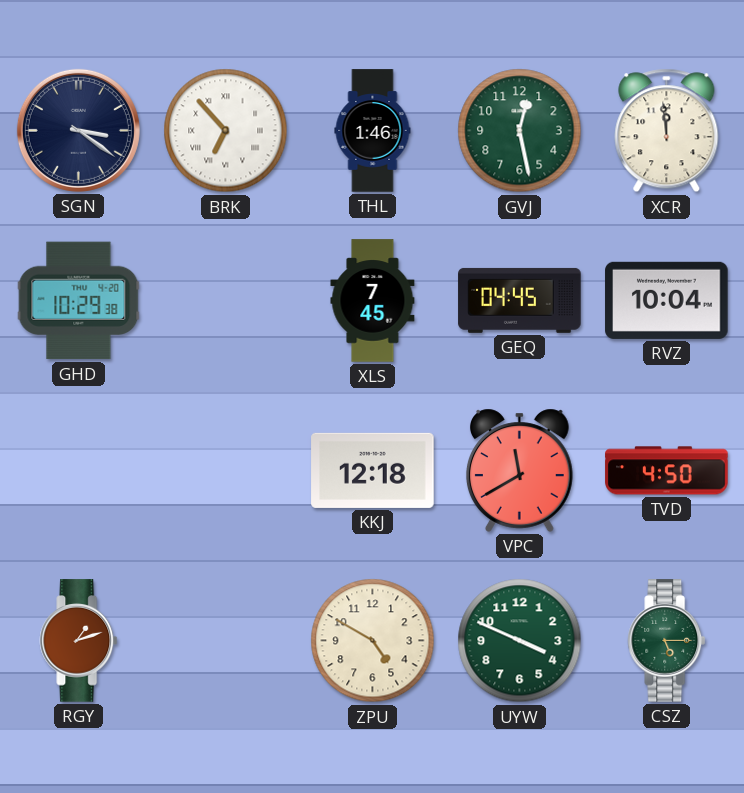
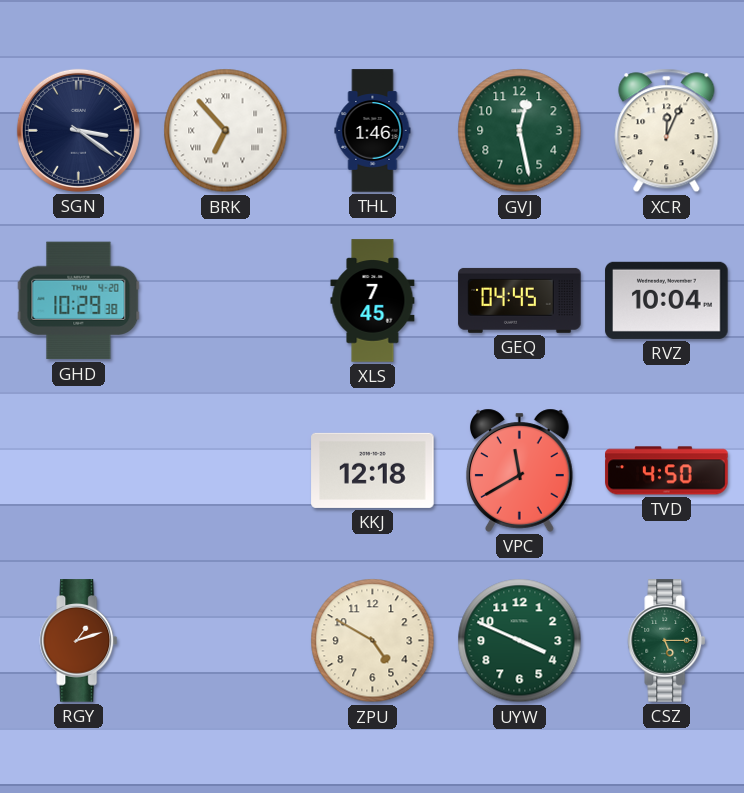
XCR: 11:59 -> 12:04
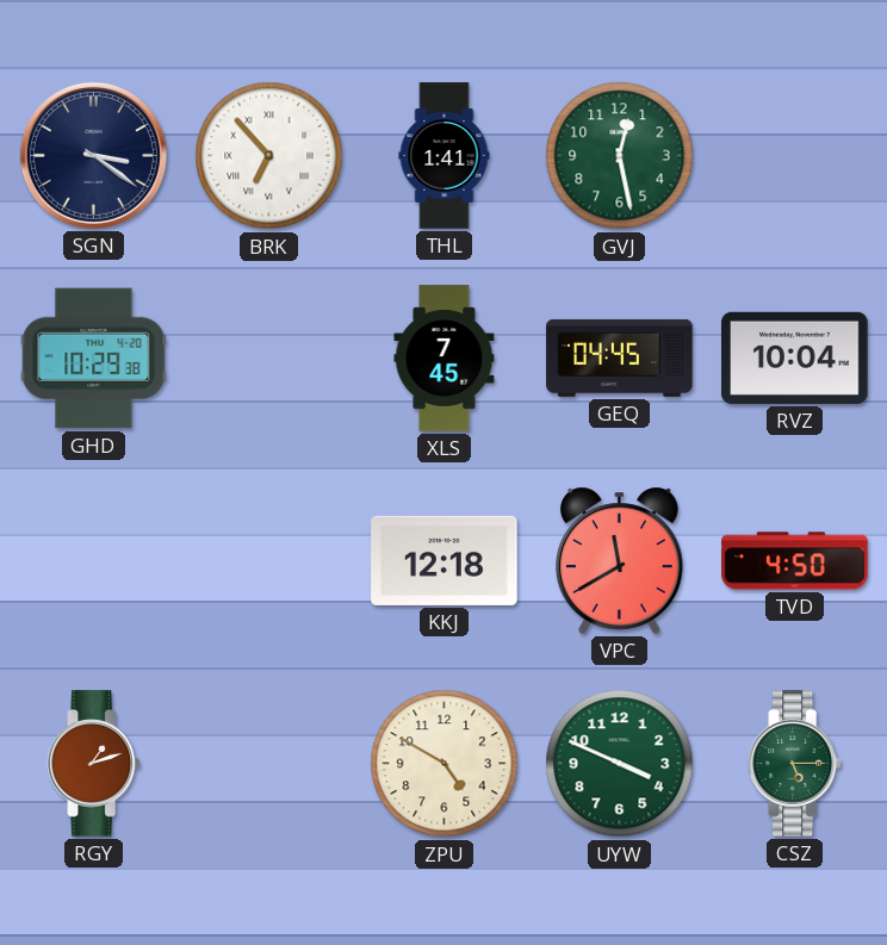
THL: 1:46 -> 1:41
XCR: 12:04 -> none
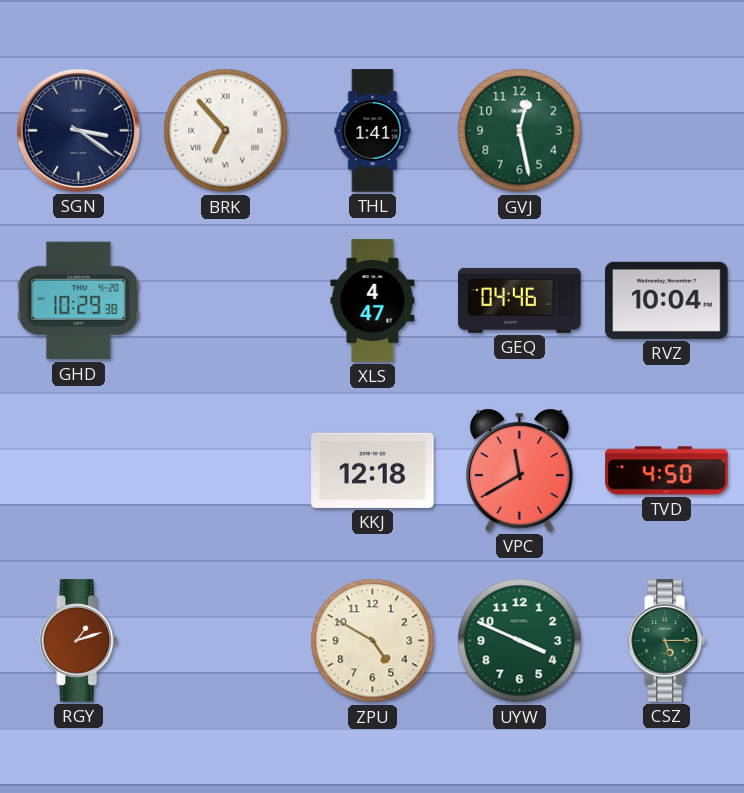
XLS: 7:45 -> 4:47
GEQ: 04:45 -> 04:46
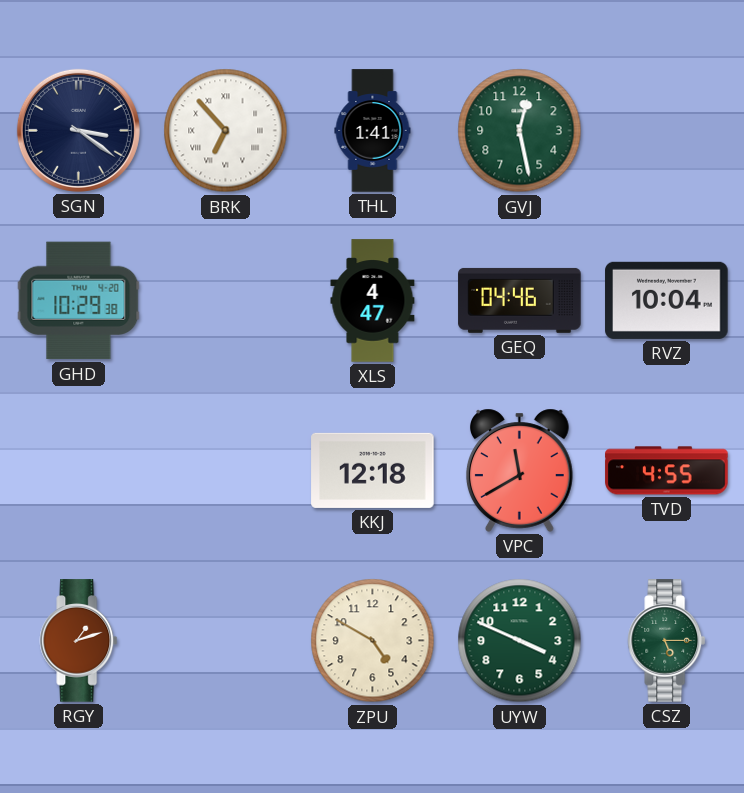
TVD: 4:50 -> 4:55
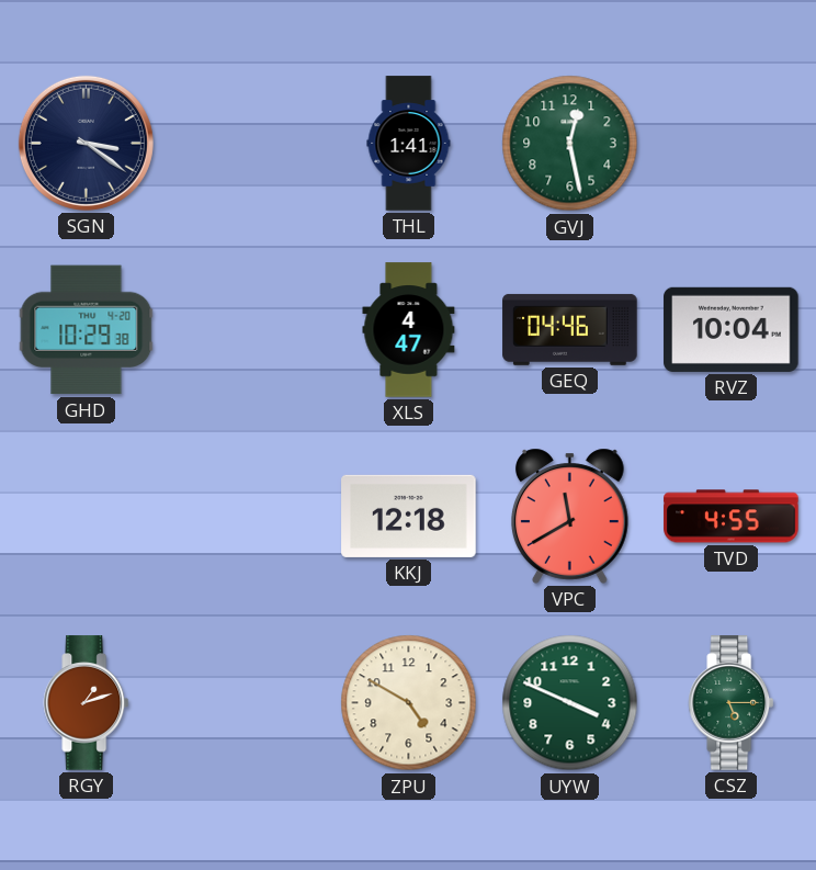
BRK: 6:53 -> none
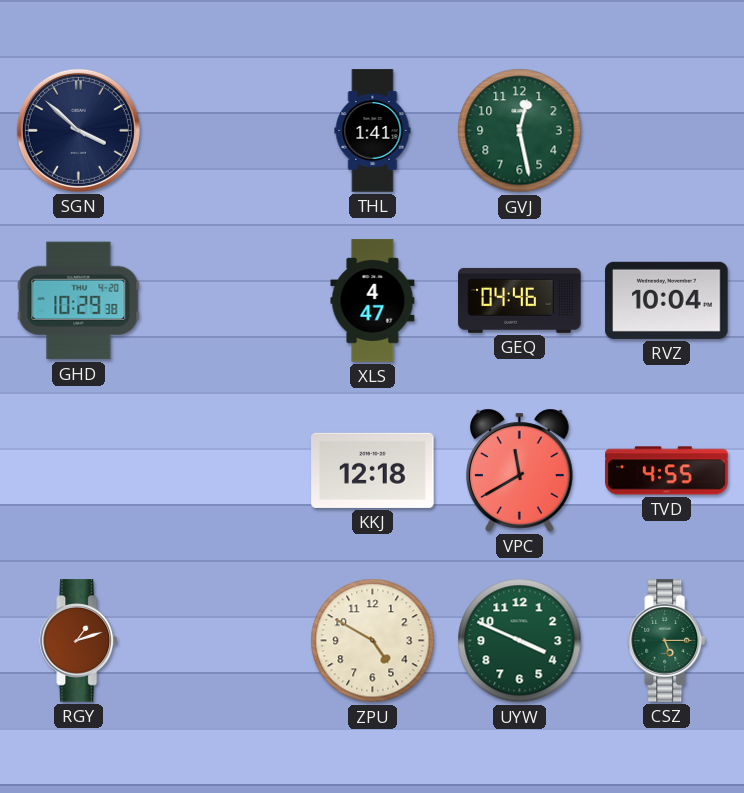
SGN: 3:21 -> 3:52
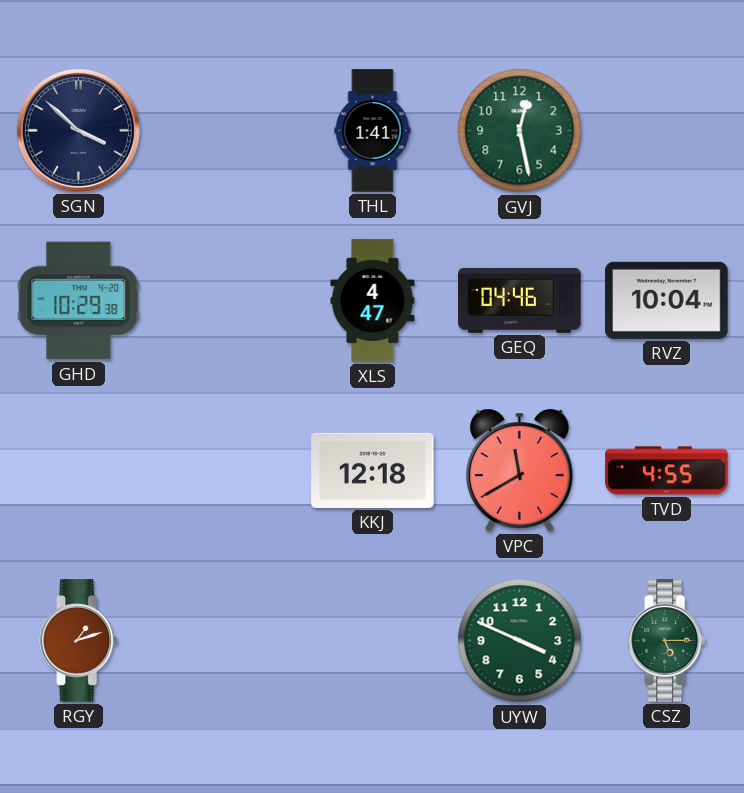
ZPU: 4:50 -> none
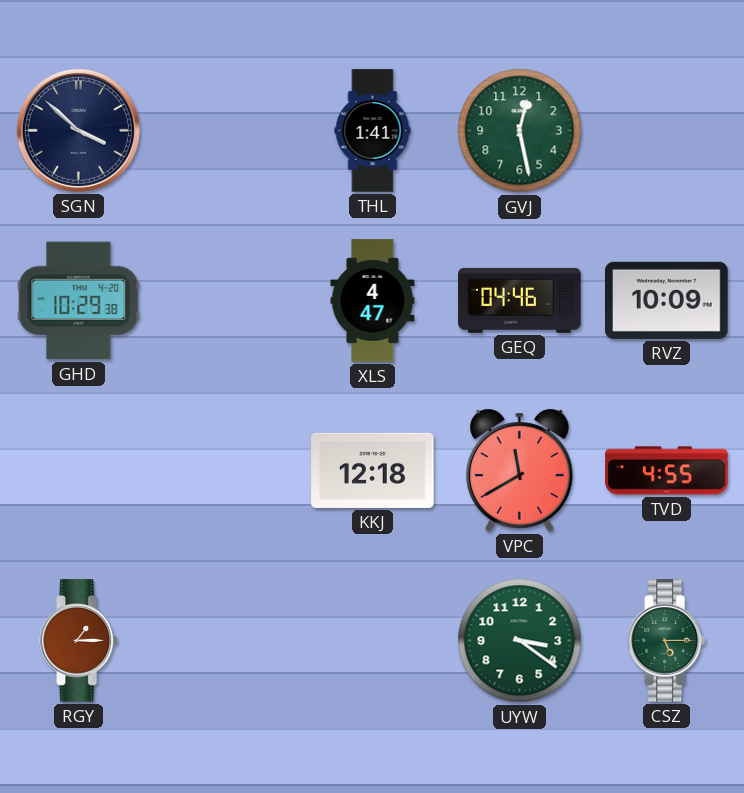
RVZ: 10:04 -> 10:09
RGY: 1:12 -> 1:15
UYW: 3:49 -> 3:21
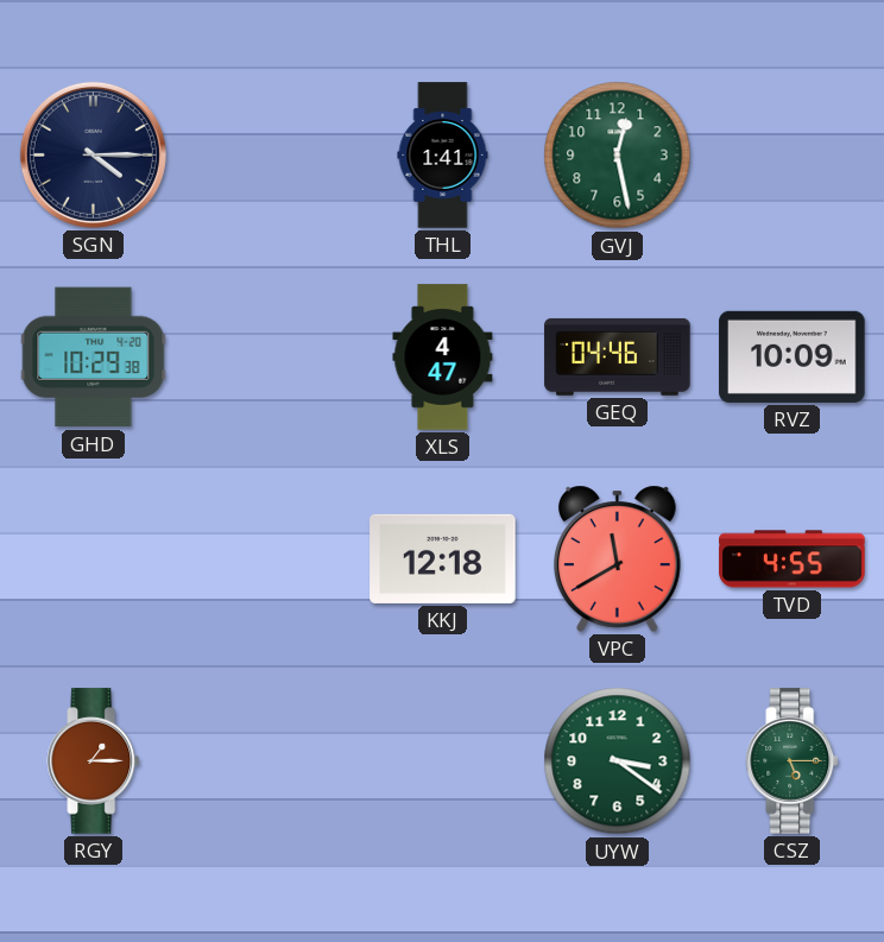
SGN: 3:52 -> 4:15
